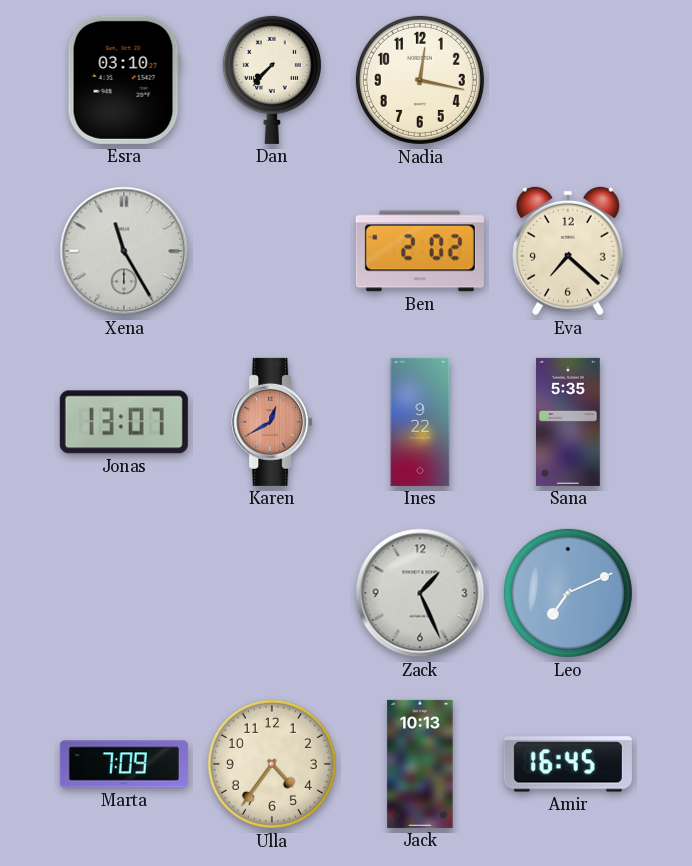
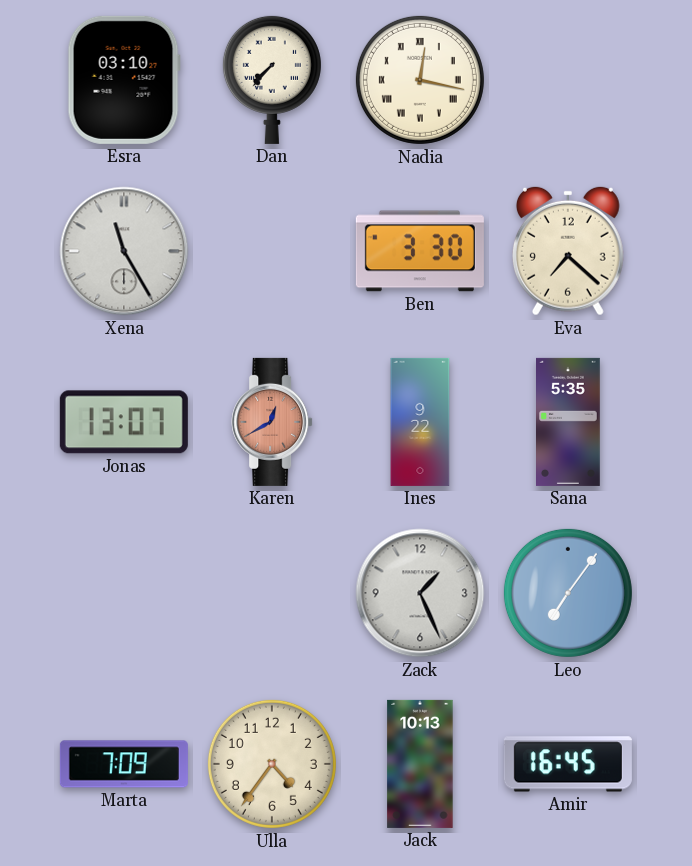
Nadia numerals: Arabic -> Roman
Ben: 2:02 -> 3:30
Leo: 7:11 -> 7:06
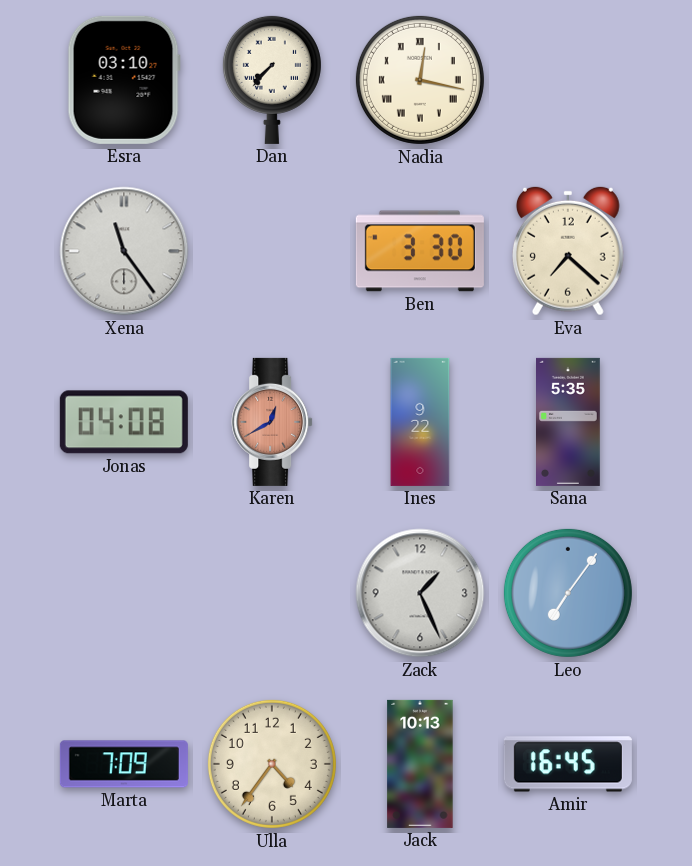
Xena: 11:25 -> 11:24
Jonas: 13:07 -> 04:08
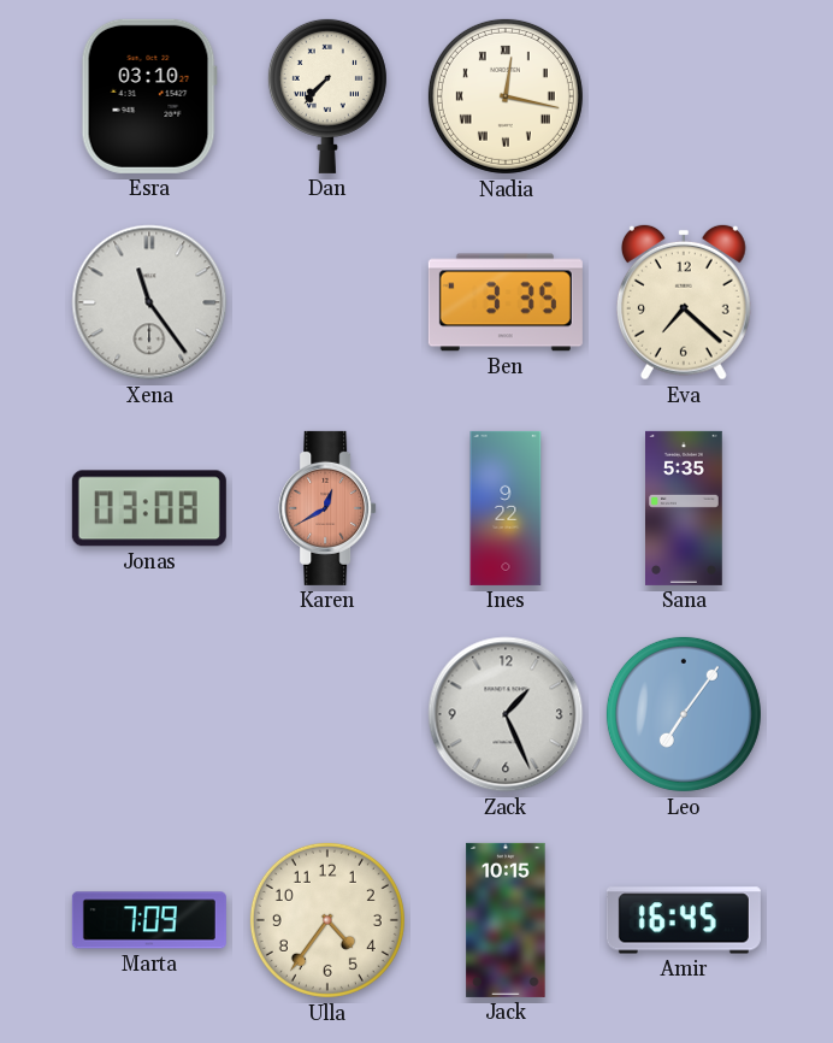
Ben: 3:30 -> 3:35
Jonas: 04:08 -> 03:08
Jack: 10:13 -> 10:15
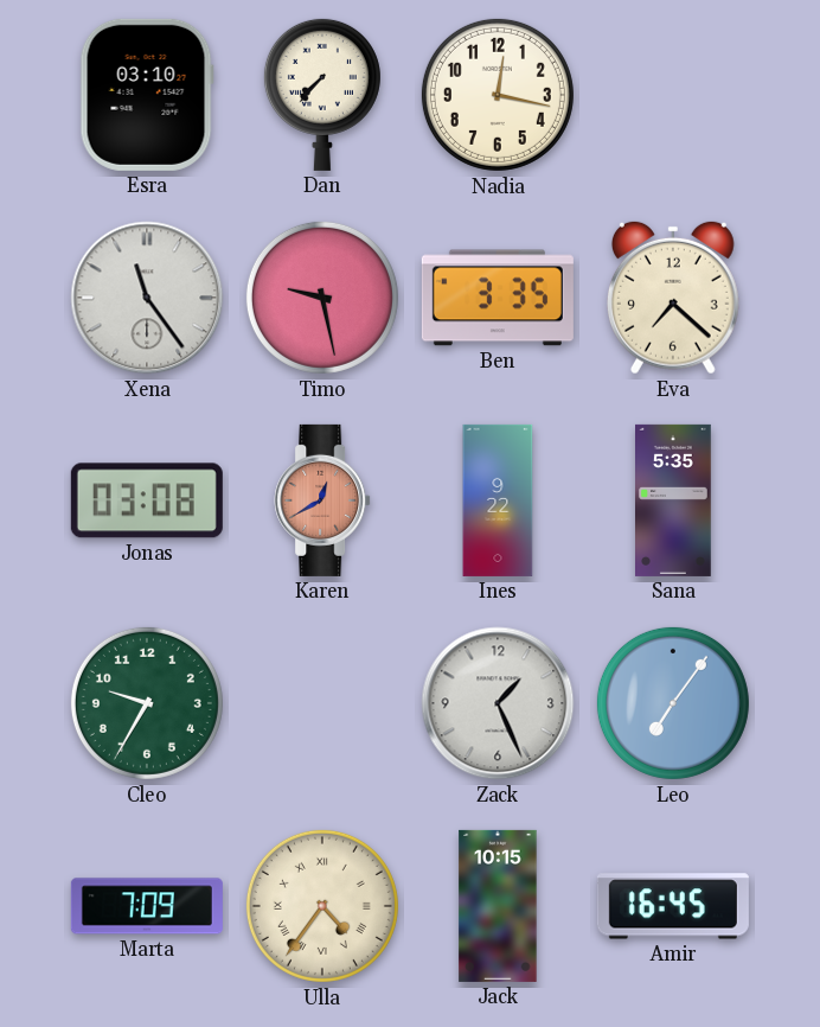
Nadia numerals: Roman -> Arabic
Timo: none -> 9:28
Cleo: none -> 9:35
Ulla numerals: Arabic -> Roman
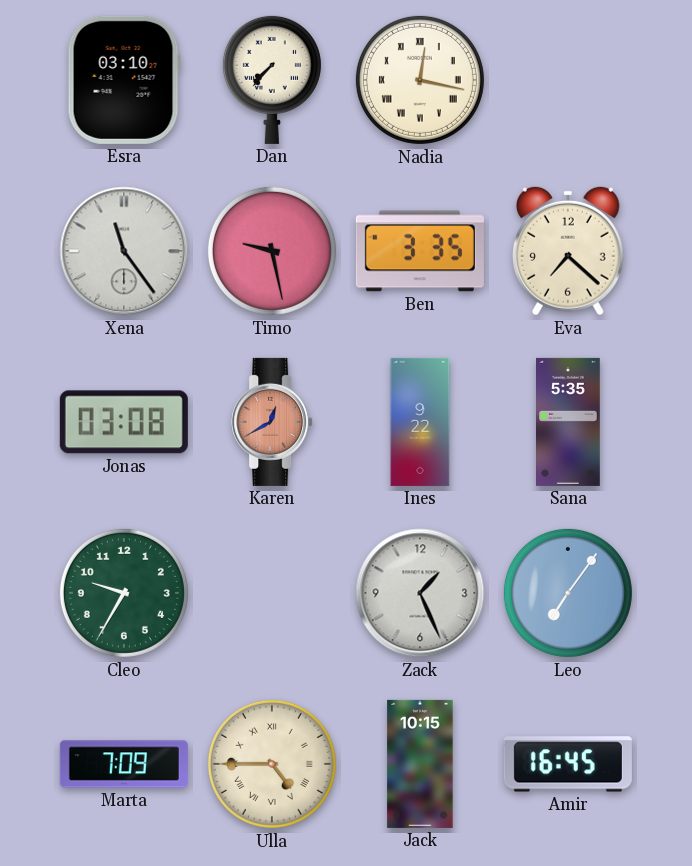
Nadia numerals: Arabic -> Roman
Ulla: 4:36 -> 4:45
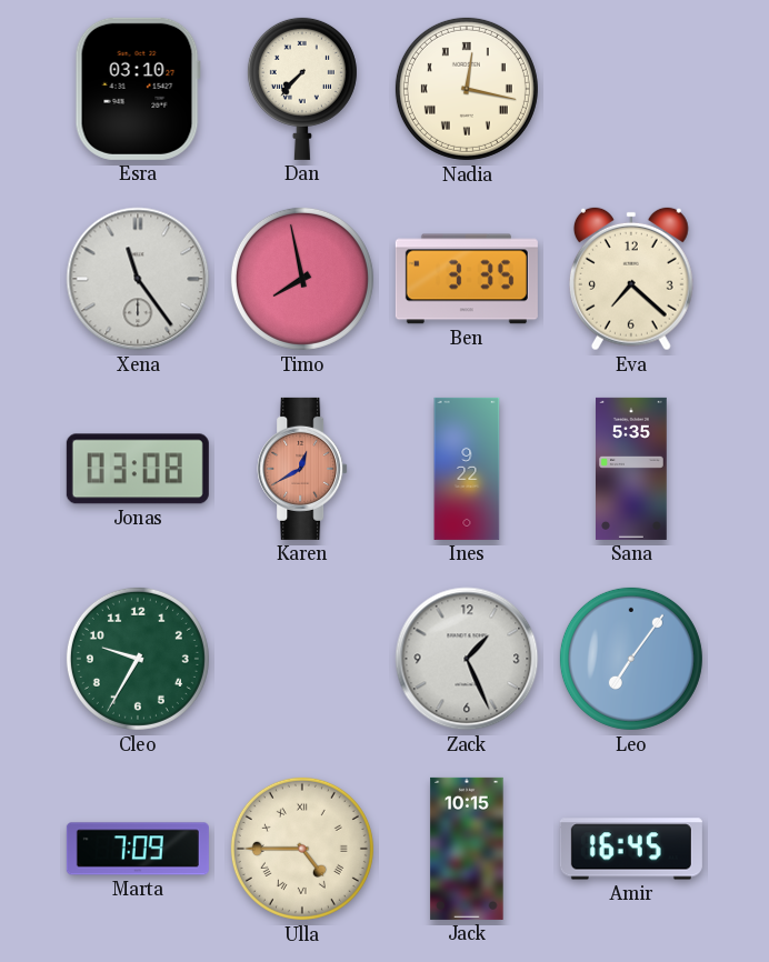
Timo: 9:28 -> 7:58
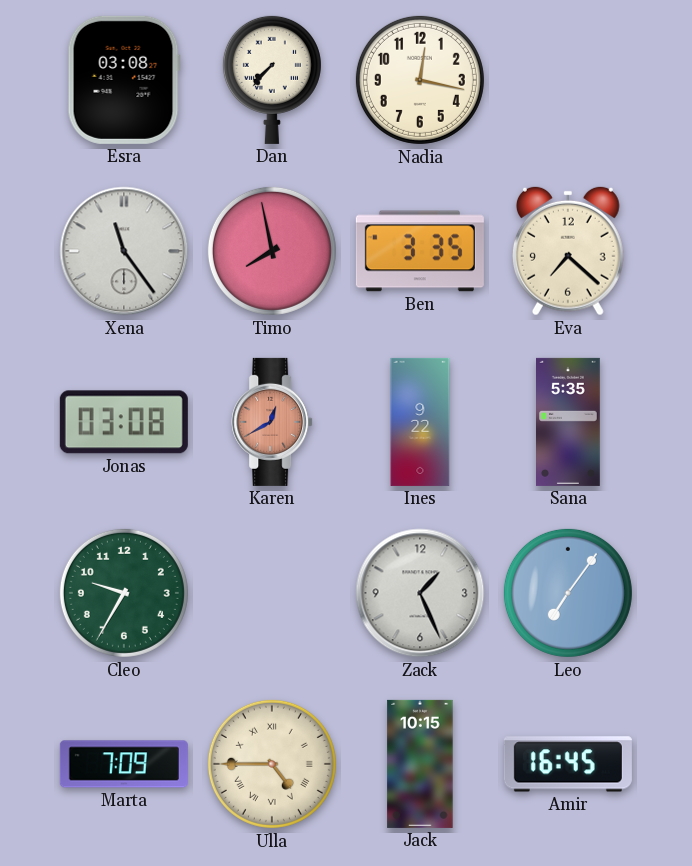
Esra: 03:10 -> 03:08
Nadia numerals: Roman -> Arabic
